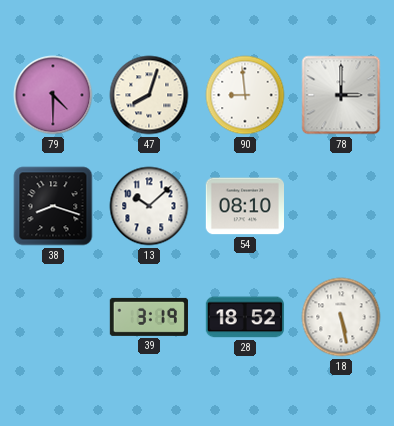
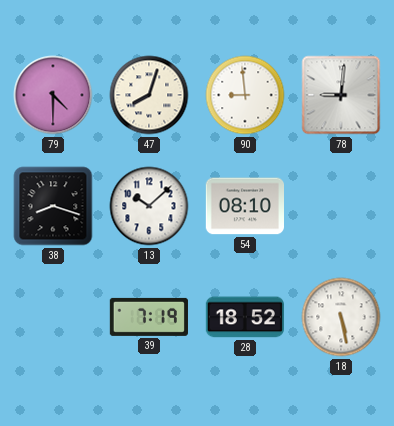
78: 3:00 -> 9:01
39: 3:19 -> 7:19
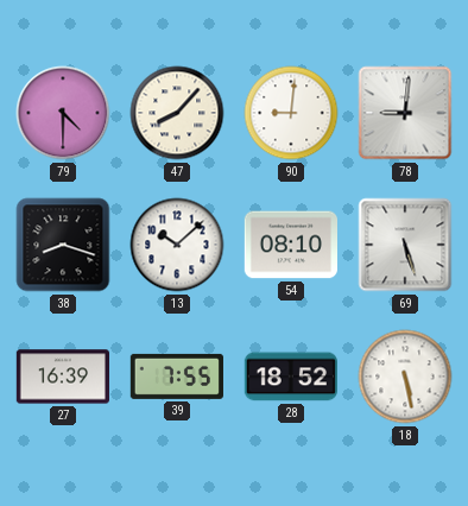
47: 8:03 -> 8:07
90: 8:59 -> 9:01
69: none -> 5:27
27: none -> 16:39
39: 7:19 -> 7:55
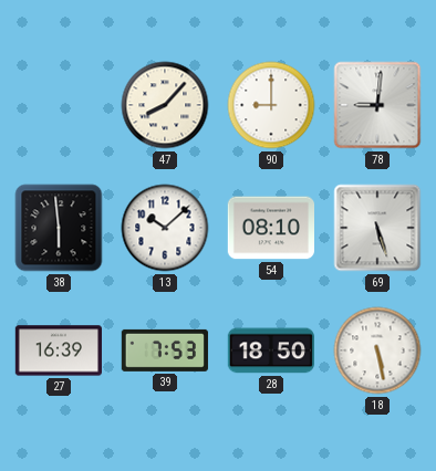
79: 4:30 -> none
90: 9:01 -> 9:00
38: 8:18 -> 5:59
39: 7:55 -> 7:53
28: 18:52 -> 18:50
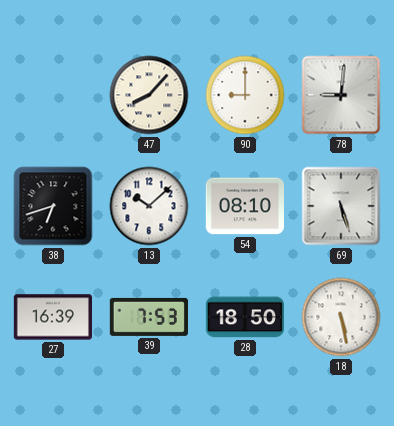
38: 5:59 -> 6:42
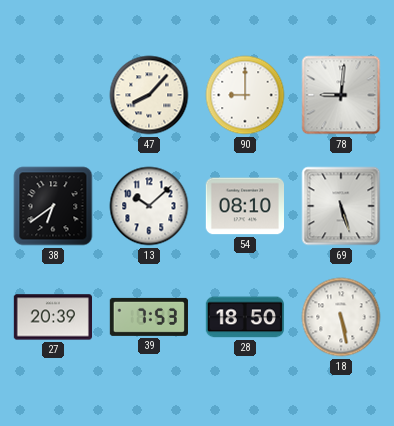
38: 6:42 -> 6:39
27: 16:39 -> 20:39
